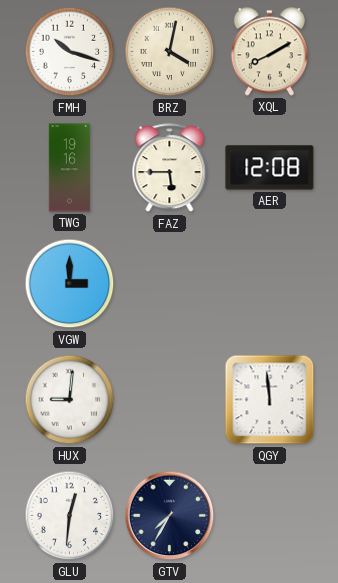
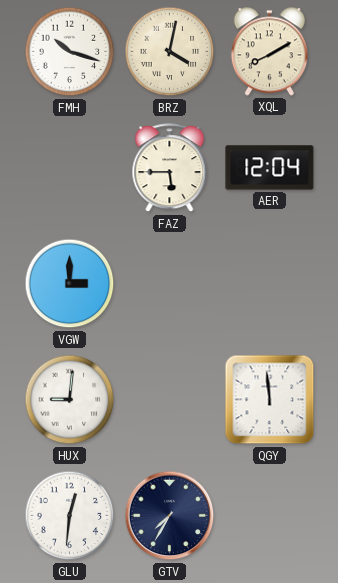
TWG: 19:16 -> none
AER: 12:08 -> 12:04
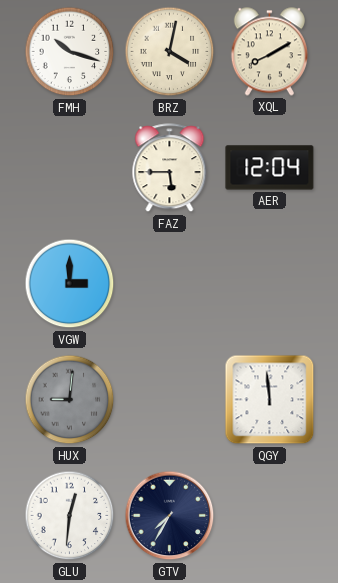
HUX dial: white -> grey
